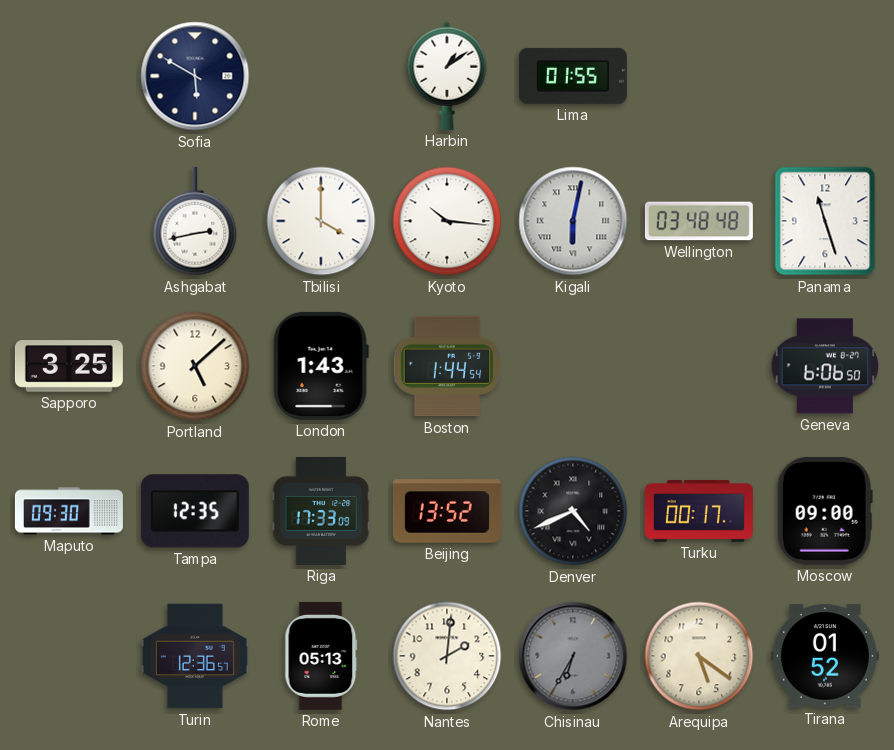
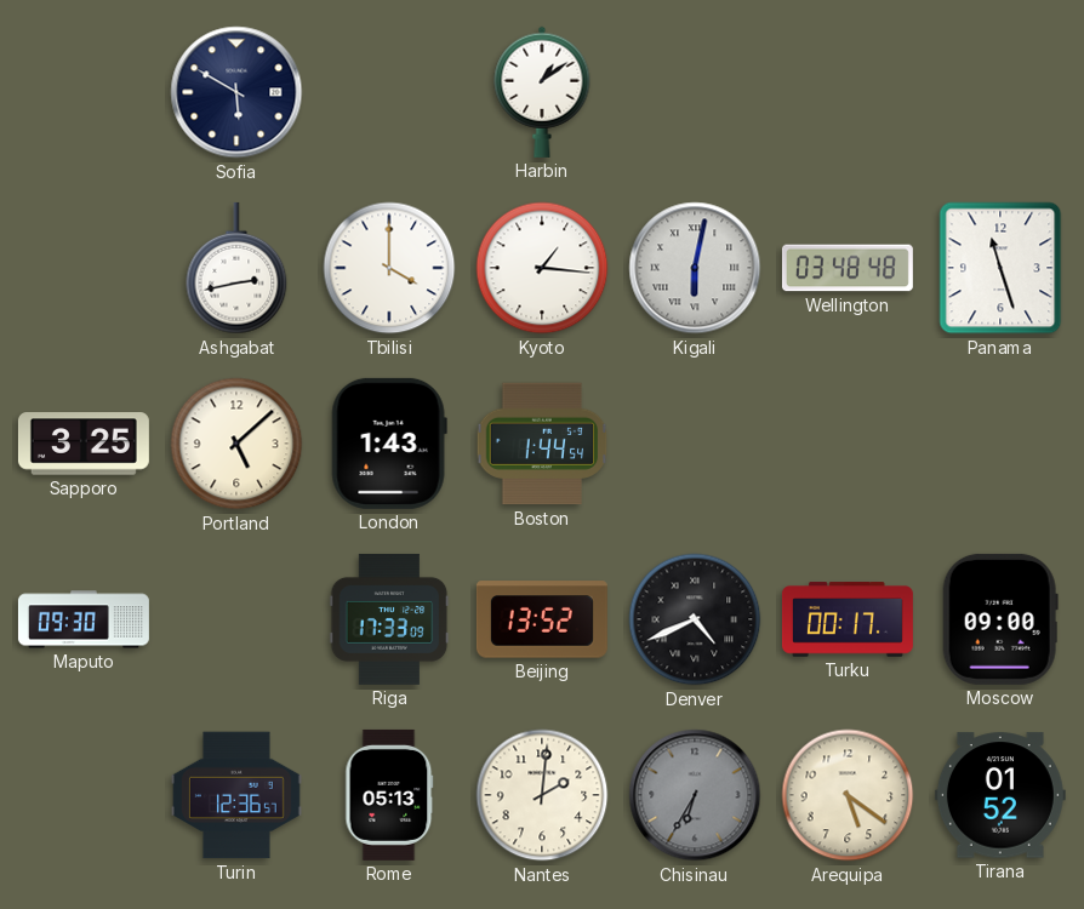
Lima: 01:55 -> none
Kyoto: 10:16 -> 1:16
Geneva: 6:06 -> none
Tampa: 12:35 -> none
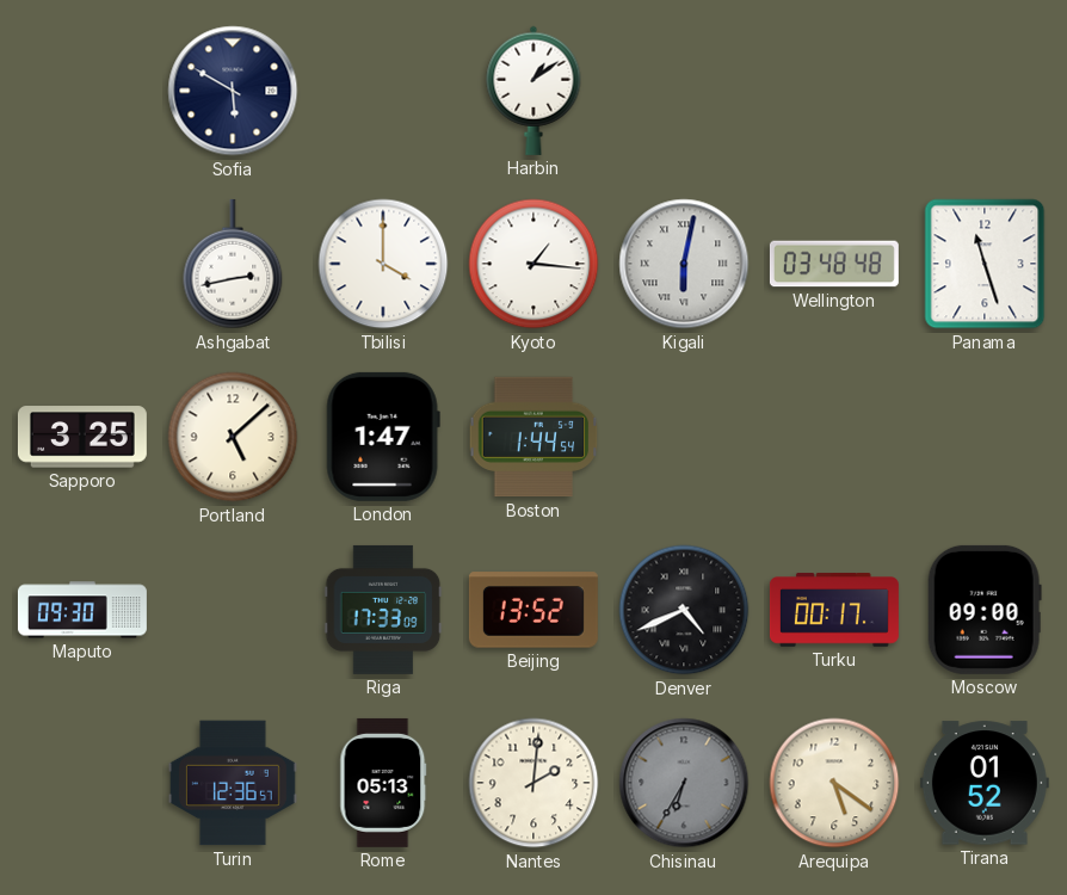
London: 1:43 -> 1:47
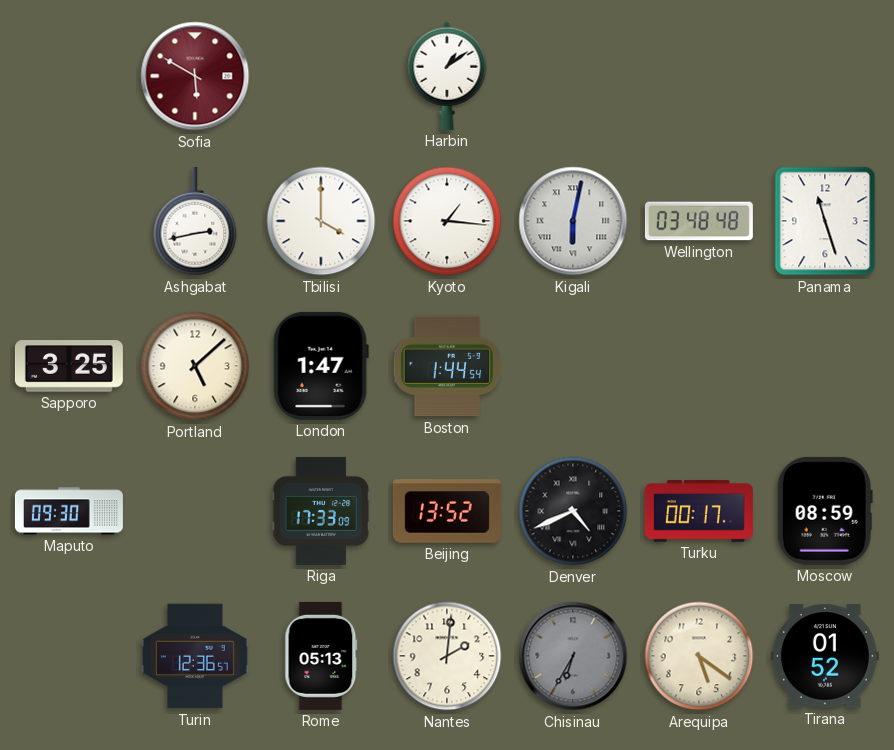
Sofia dial: navy -> burgundy
Moscow: 09:00 -> 08:59
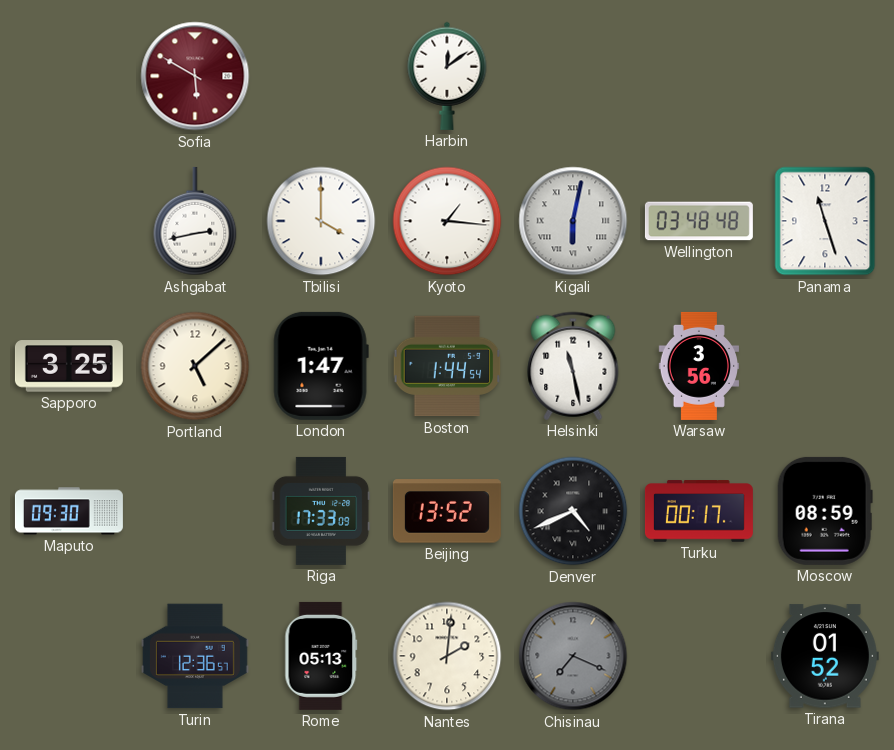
Harbin: 1:09 -> 12:09
Helsinki: none -> 11:28
Warsaw: none -> 3:56
Chisinau: 6:35 -> 7:19
Arequipa: 5:21 -> none
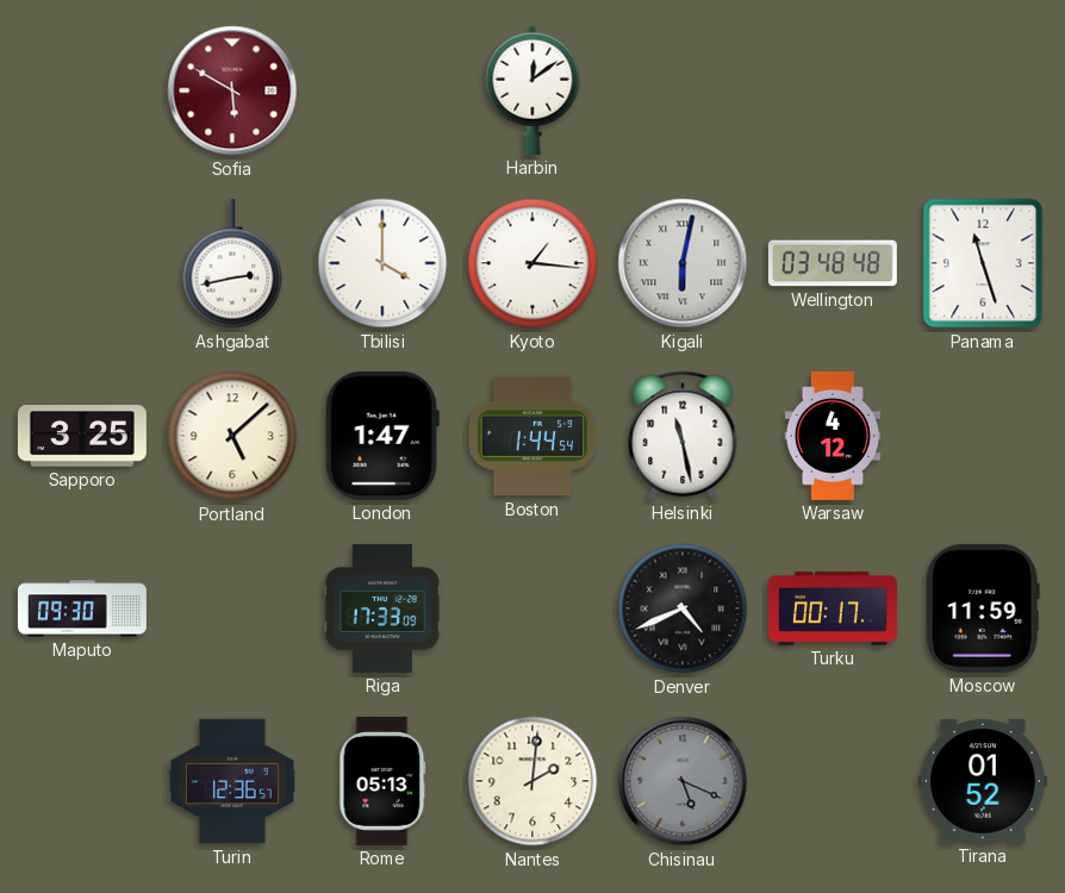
Warsaw: 3:56 -> 4:12
Beijing: 13:52 -> none
Moscow: 08:59 -> 11:59
Chisinau: 7:19 -> 5:19
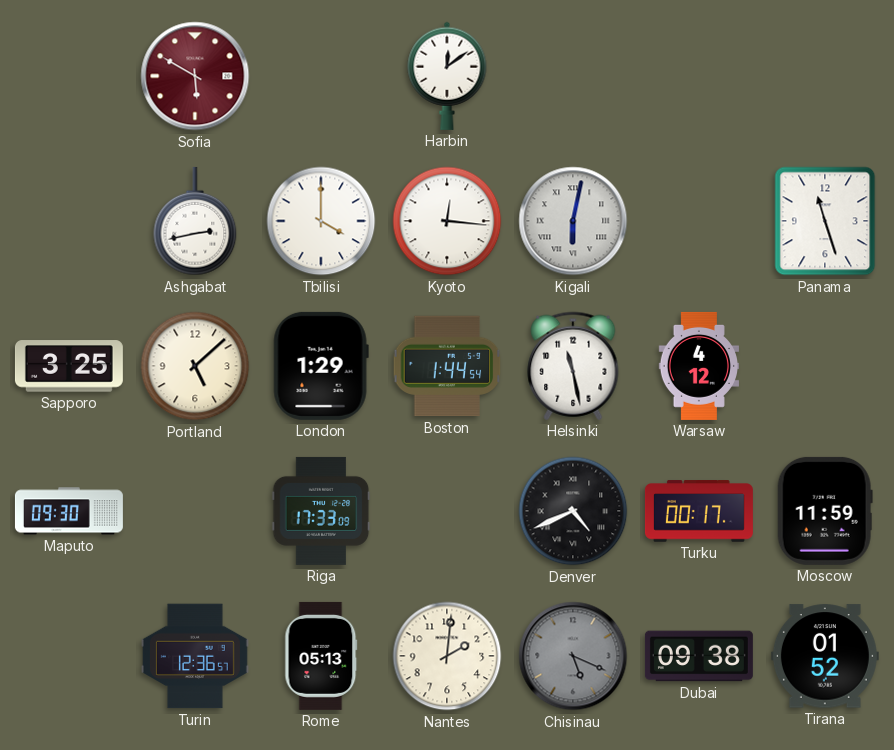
Kyoto: 1:16 -> 12:16
Wellington: 03:48 -> none
London: 1:47 -> 1:29
Dubai: none -> 09:38
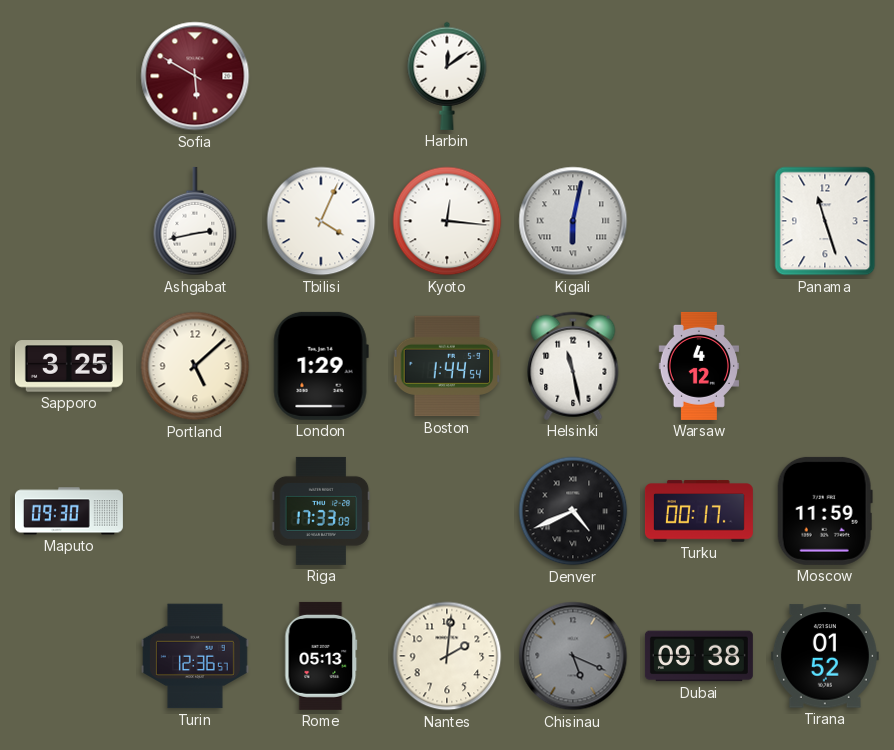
Tbilisi: 4:00 -> 4:04
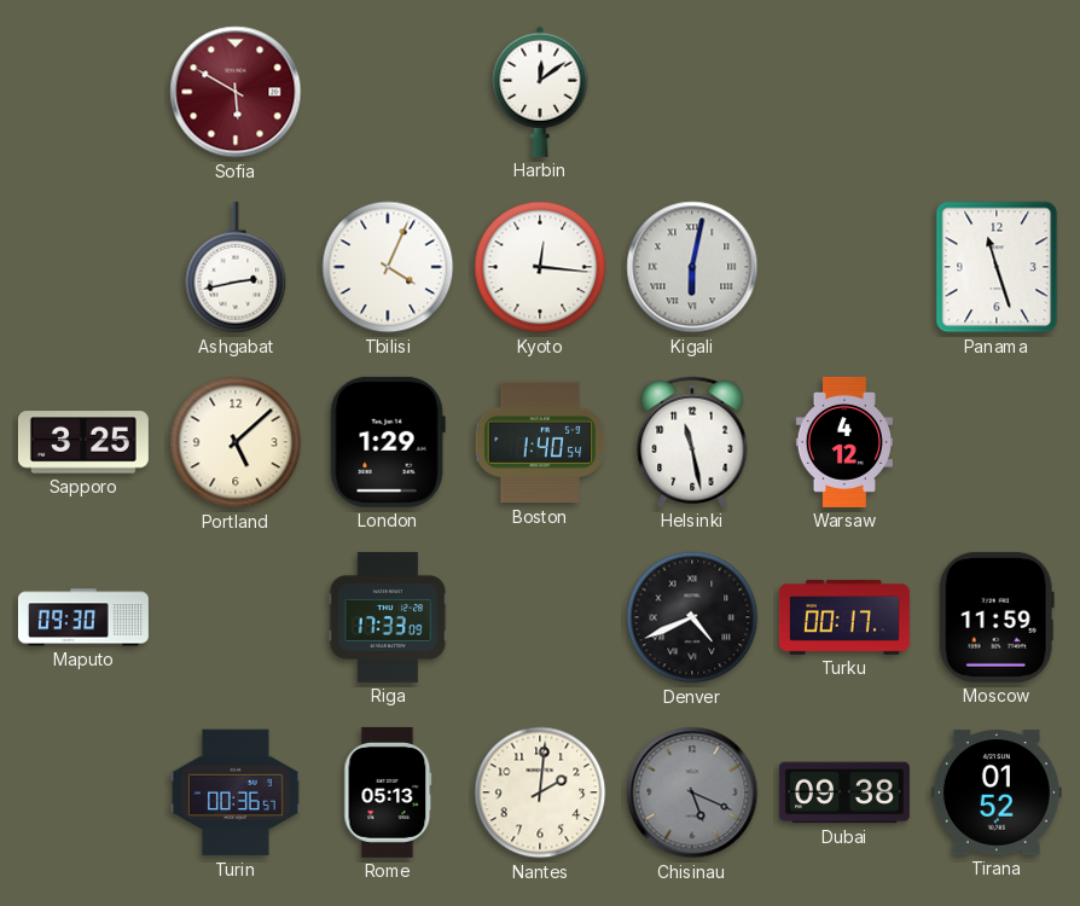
Boston: 1:44 -> 1:40
Turin: 12:36 -> 00:36
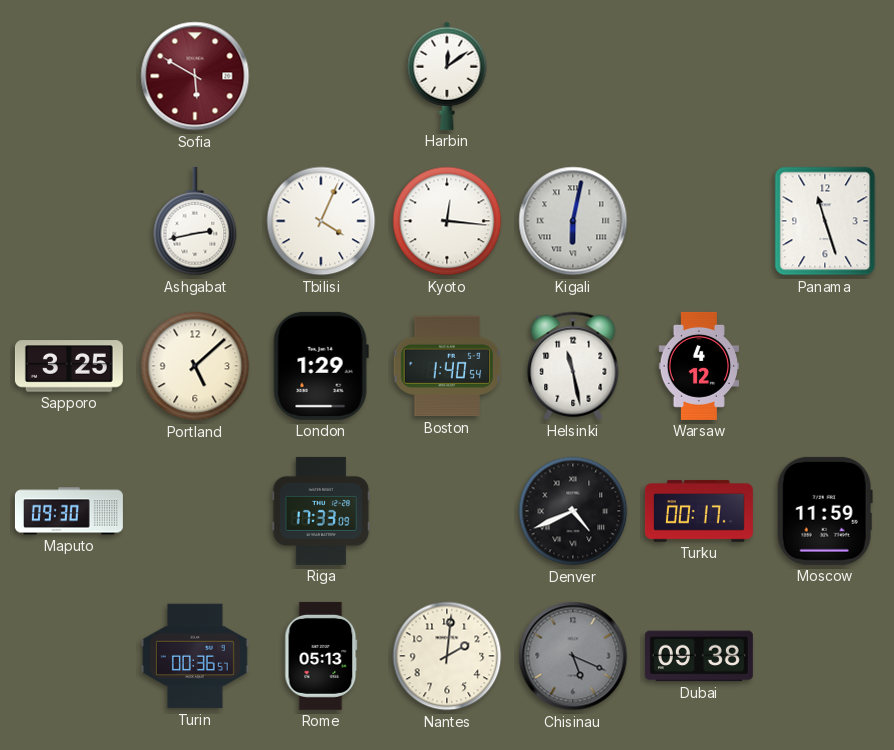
Tirana: 01:52 -> none
